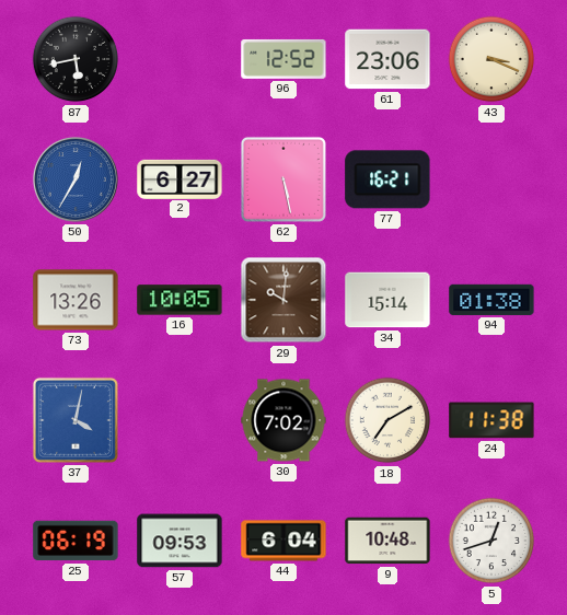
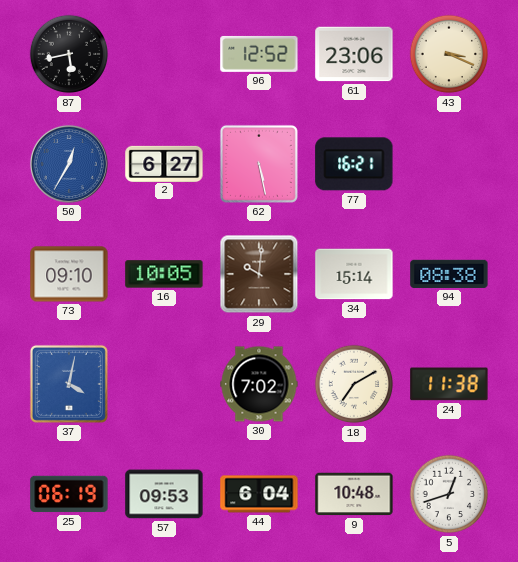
73: 13:26 -> 09:10
94: 01:38 -> 08:38
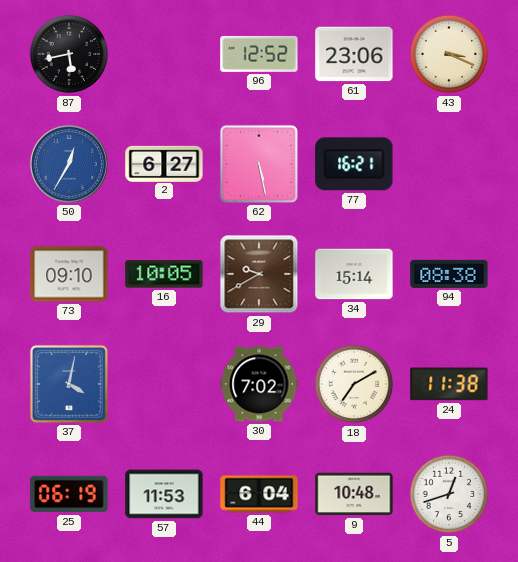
29: 10:01 -> 9:40
57: 09:53 -> 11:53
